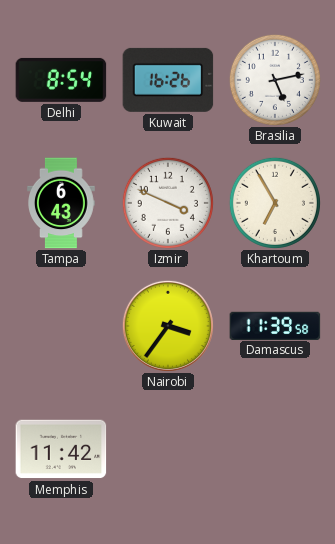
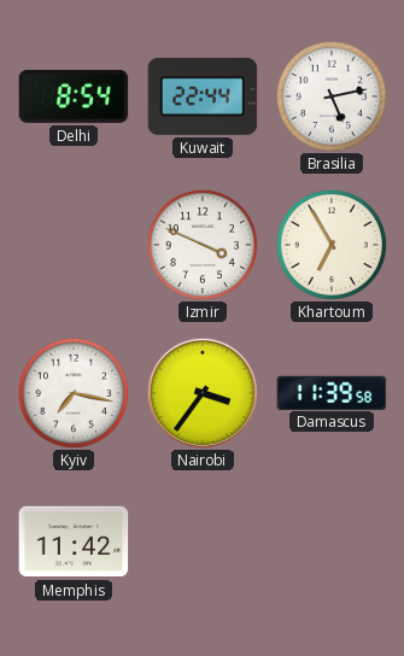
Kuwait: 16:26 -> 22:44
Tampa: 6:43 -> none
Kyiv: none -> 7:17
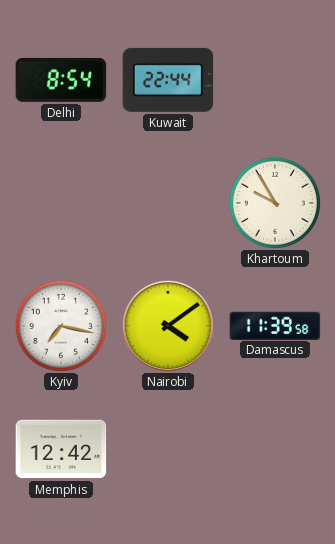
Brasilia: 5:13 -> none
Izmir: 3:49 -> none
Khartoum: 6:55 -> 9:55
Nairobi: 3:36 -> 4:09
Memphis: 11:42 -> 12:42
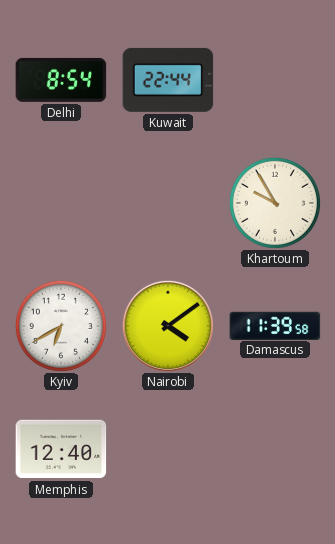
Kyiv: 7:17 -> 6:40
Memphis: 12:42 -> 12:40
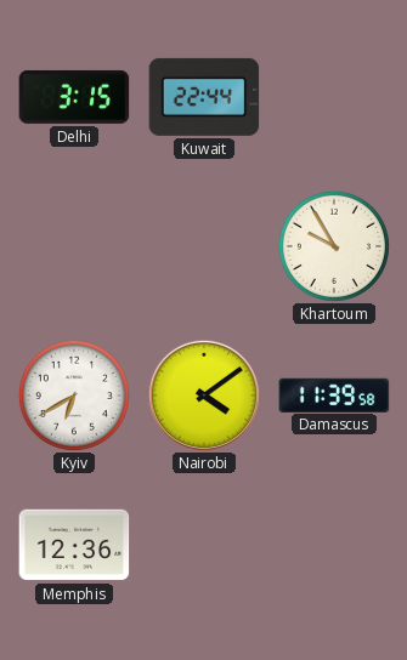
Delhi: 8:54 -> 3:15
Memphis: 12:40 -> 12:36
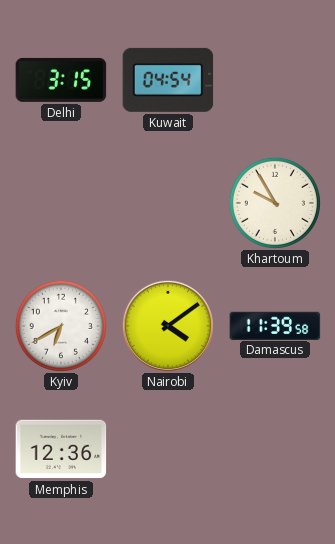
Kuwait: 22:44 -> 04:54
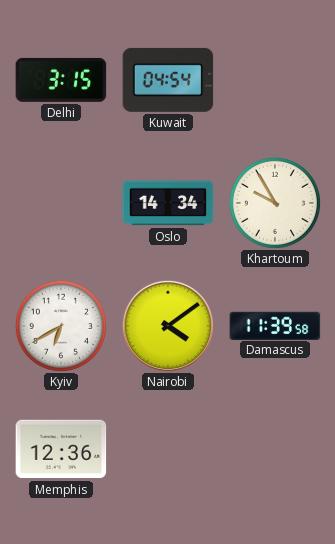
Oslo: none -> 14:34
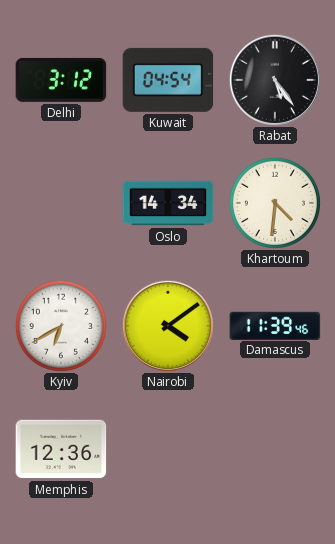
Delhi: 3:15 -> 3:12
Rabat: none -> 5:24
Khartoum: 9:55 -> 4:31
Damascus: 11:39:58 -> 11:39:46
